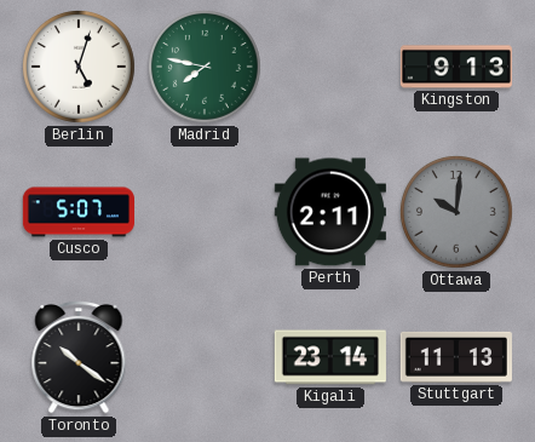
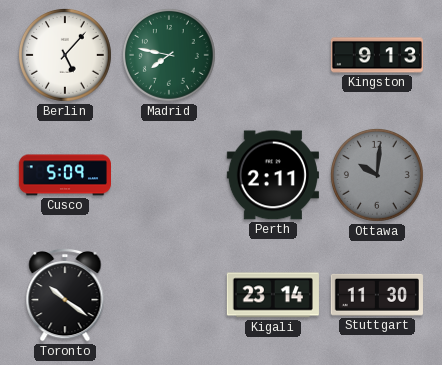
Berlin: 5:03 -> 5:07
Cusco: 5:07 -> 5:09
Stuttgart: 11:13 -> 11:30
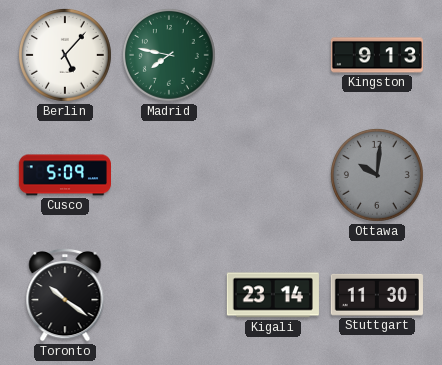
Perth: 2:11 -> none
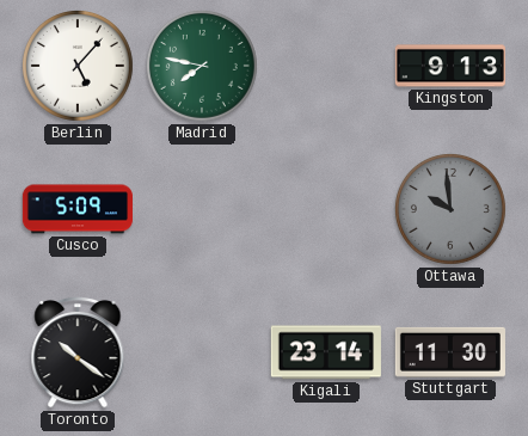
Ottawa: 10:01 -> 9:59
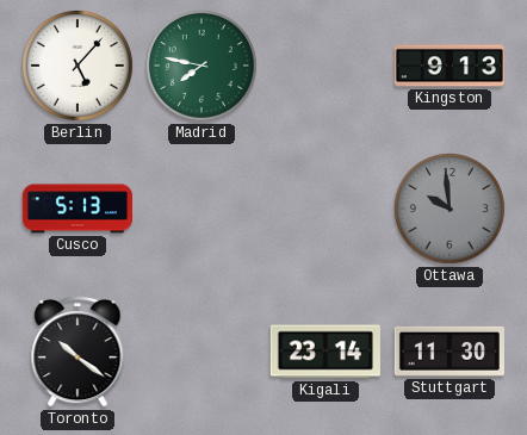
Cusco: 5:09 -> 5:13
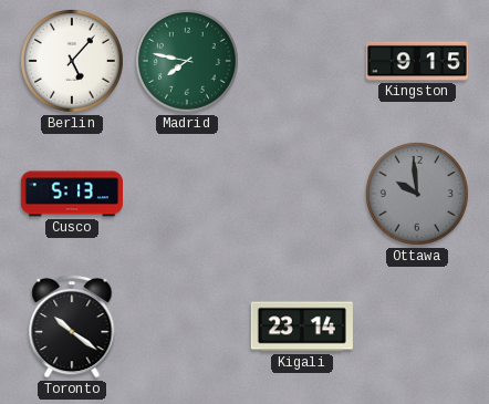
Kingston: 9:13 -> 9:15
Stuttgart: 11:30 -> none
